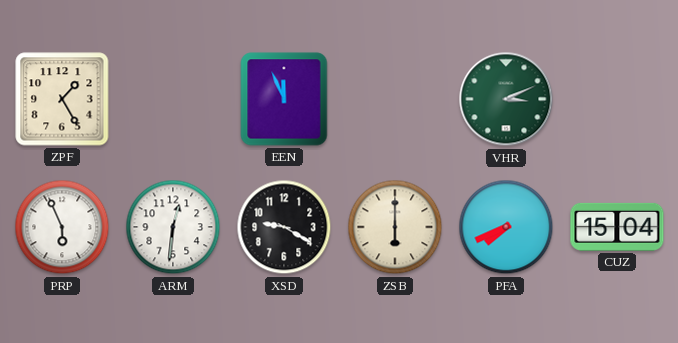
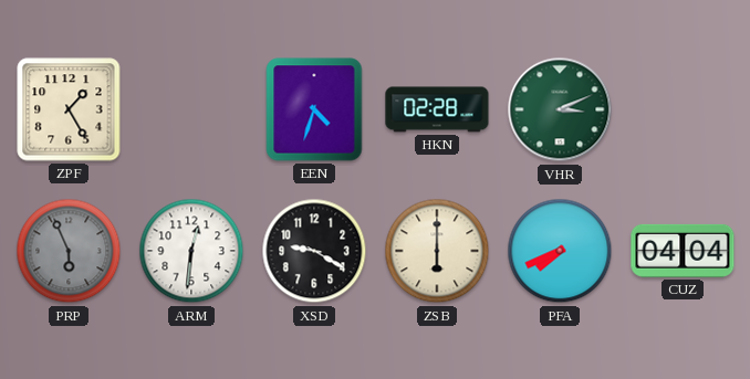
EEN: 11:56 -> 4:33
HKN: none -> 02:28
PRP dial: white -> grey
CUZ: 15:04 -> 04:04
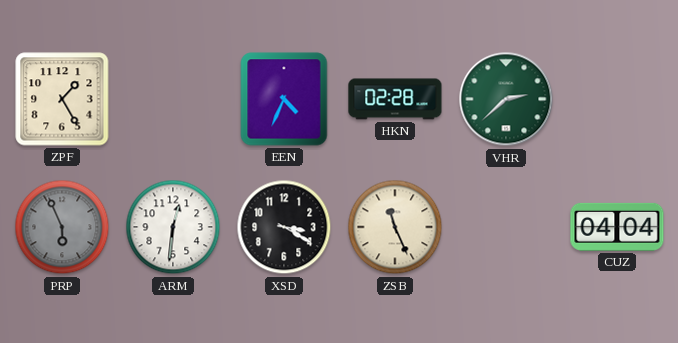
EEN: 4:33 -> 4:34
VHR: 3:11 -> 2:38
XSD: 9:20 -> 3:20
ZSB: 6:00 -> 11:26
PFA: 7:41 -> none
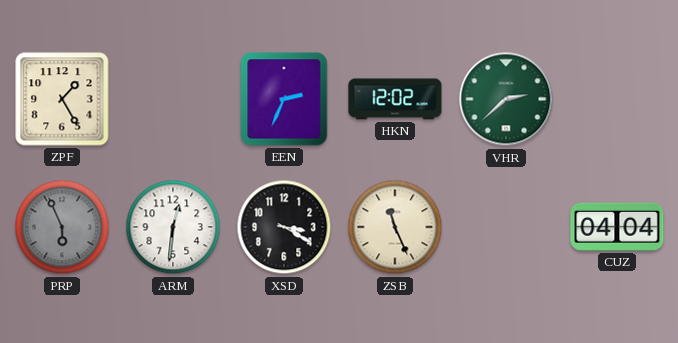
EEN: 4:34 -> 2:34
HKN: 02:28 -> 12:02
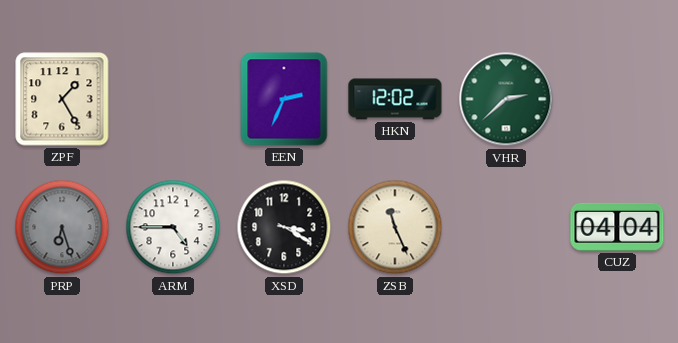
PRP: 5:56 -> 6:27
ARM: 12:31 -> 4:45
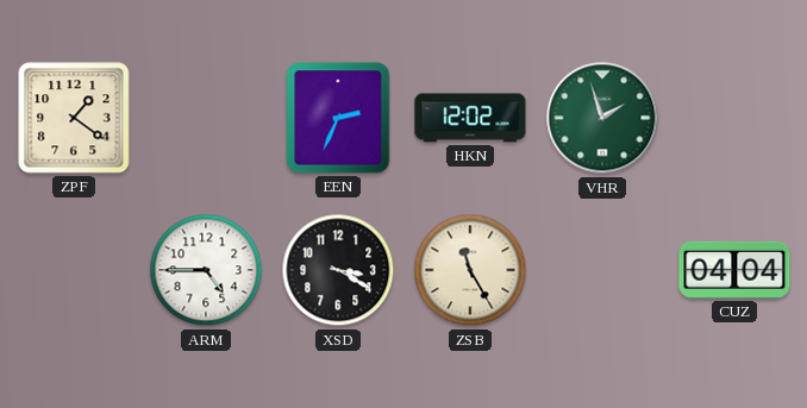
ZPF: 1:25 -> 1:21
VHR: 2:38 -> 1:57
PRP: 6:27 -> none
ZSB: 11:26 -> 11:25
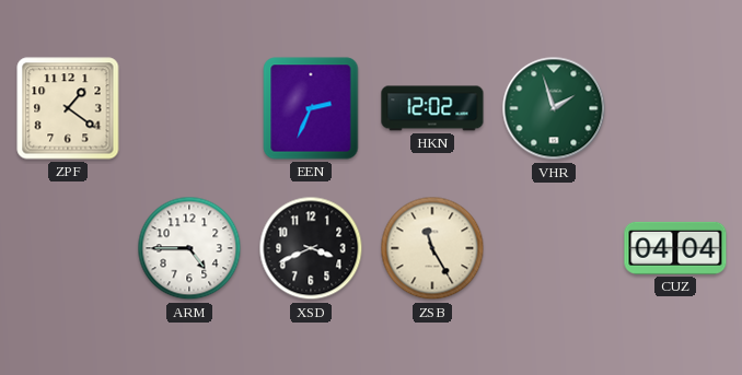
XSD: 3:20 -> 3:41
